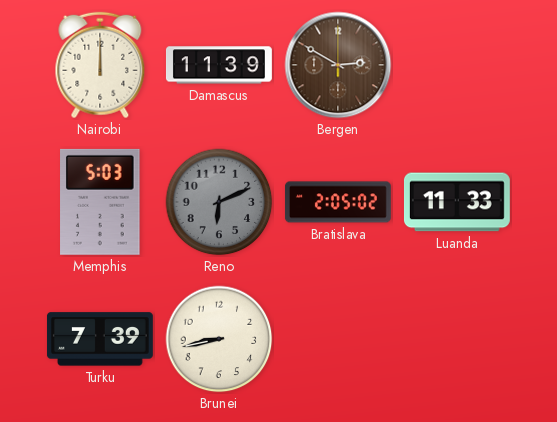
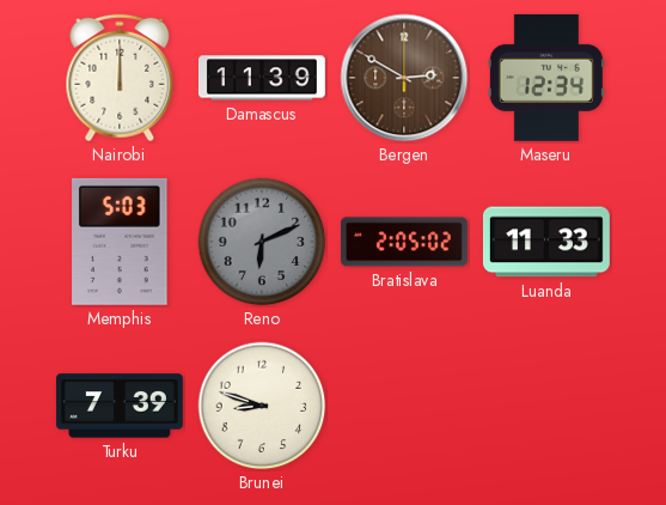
Maseru: none -> 12:34
Brunei: 8:43 -> 8:48
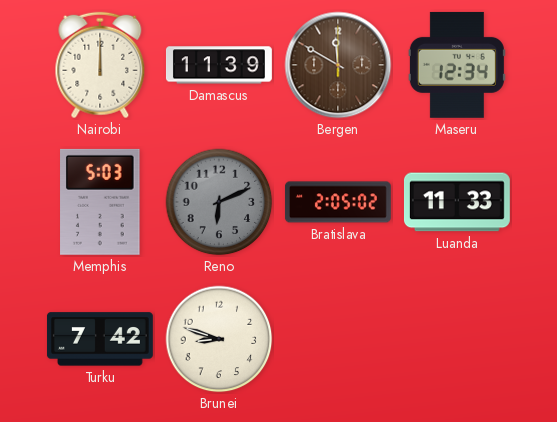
Bergen: 2:50 -> 11:50
Turku: 7:39 -> 7:42
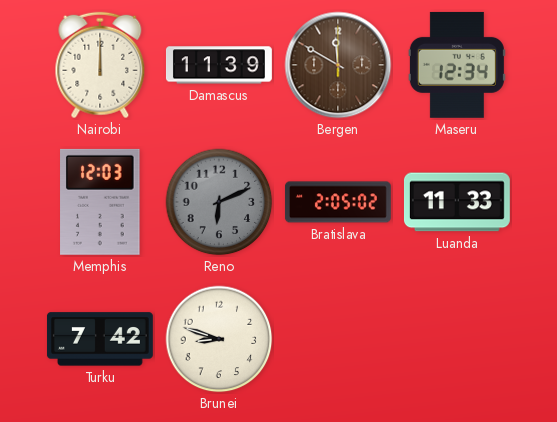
Memphis: 5:03 -> 12:03
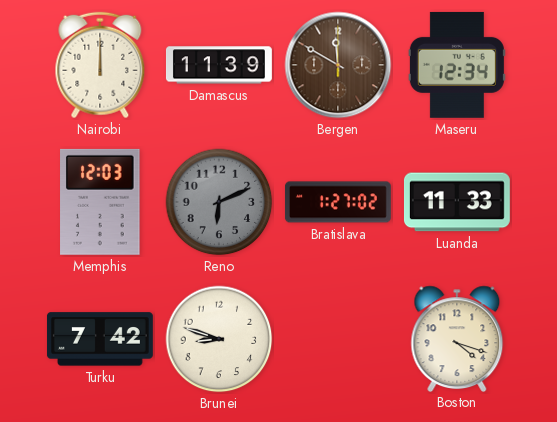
Bratislava: 2:05 -> 1:27
Boston: none -> 4:18
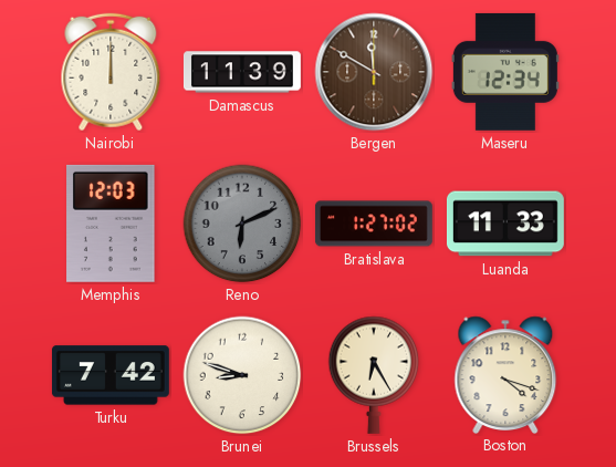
Brussels: none -> 6:25
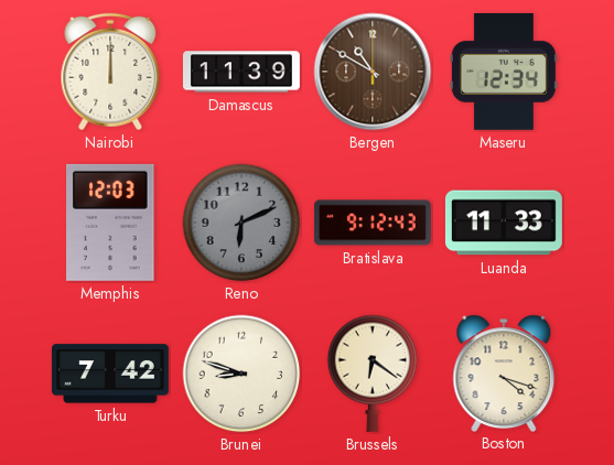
Bergen: 11:50 -> 10:50
Bratislava: 1:27 -> 9:12
Brussels: 6:25 -> 6:21
